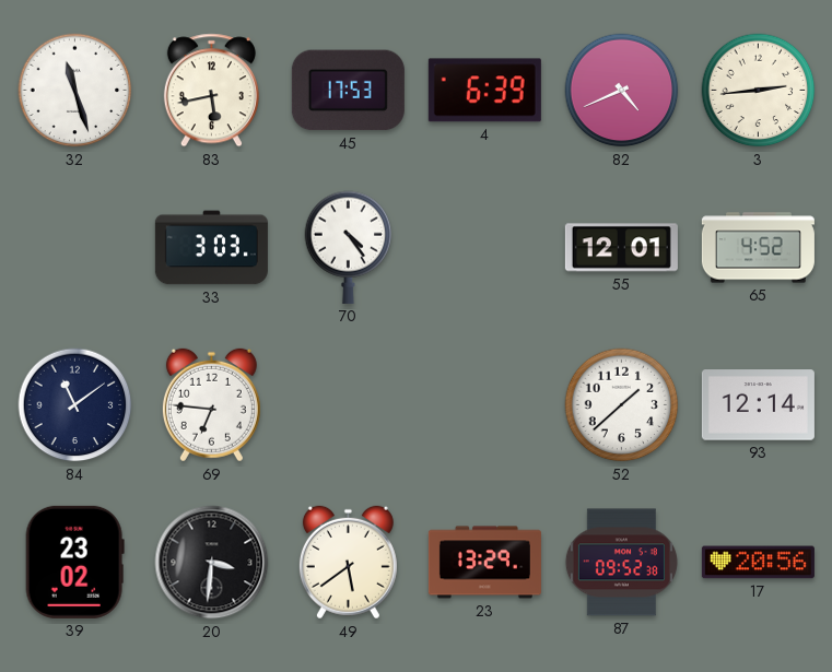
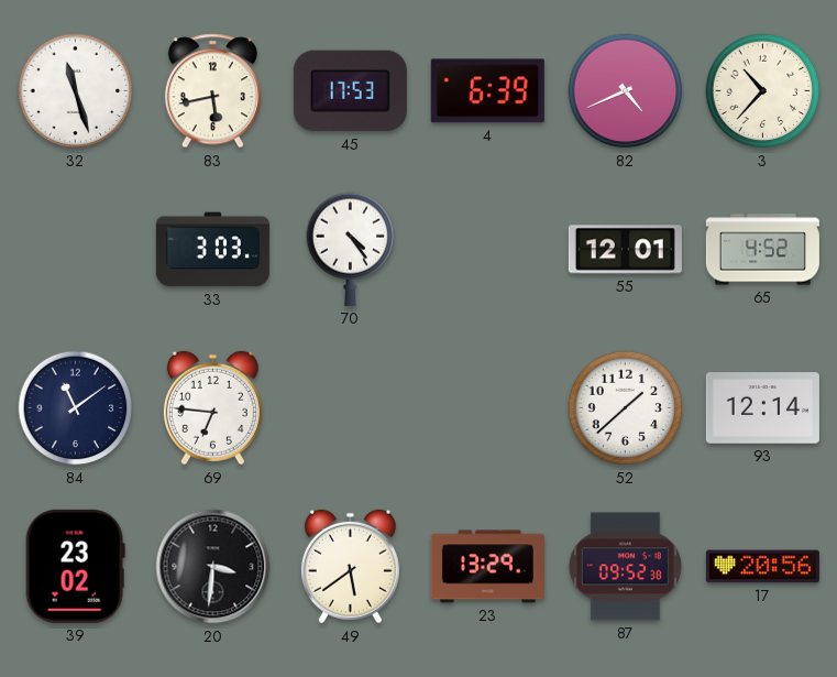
3: 2:44 -> 10:37
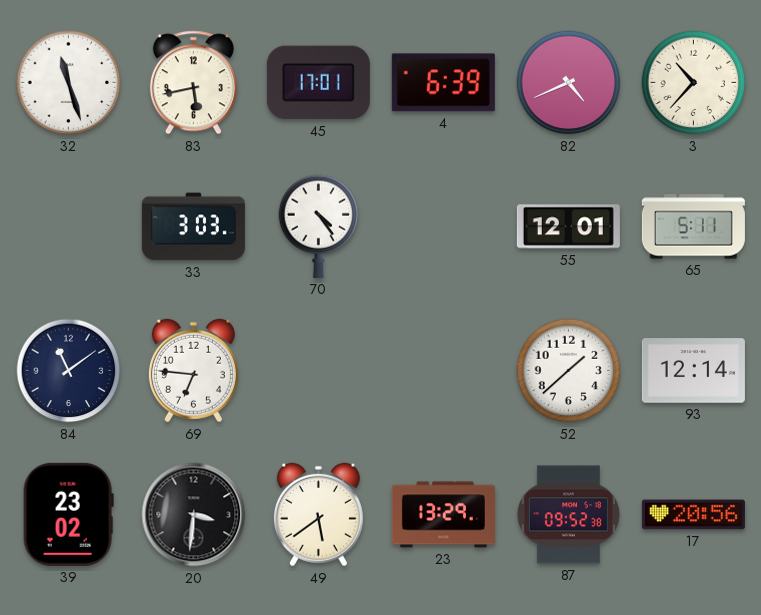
45: 17:53 -> 17:01
65: 4:52 -> 5:11
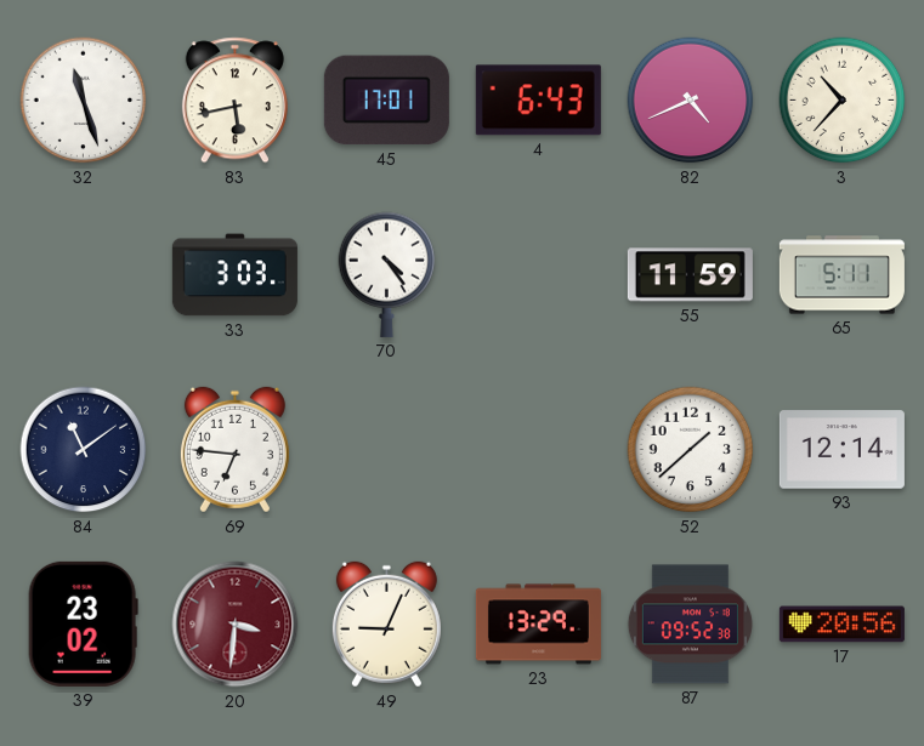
4: 6:39 -> 6:43
55: 12:01 -> 11:59
20 dial: black -> burgundy
49: 5:39 -> 9:04
